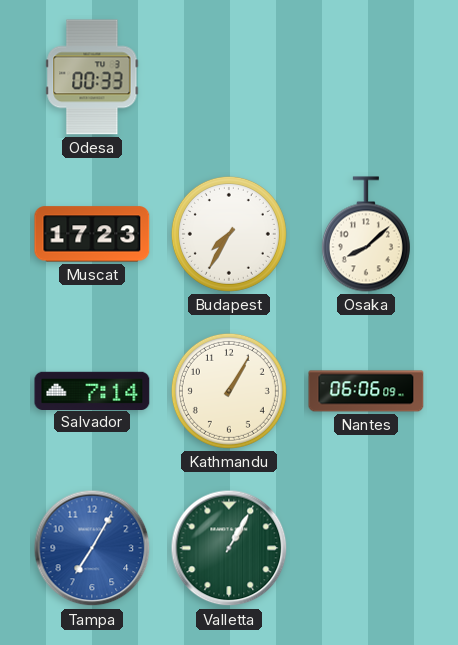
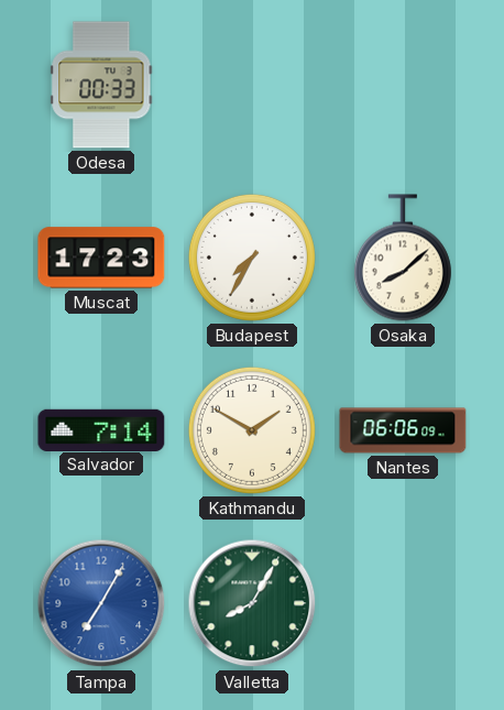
Kathmandu: 1:05 -> 1:50
Valletta: 1:05 -> 8:05
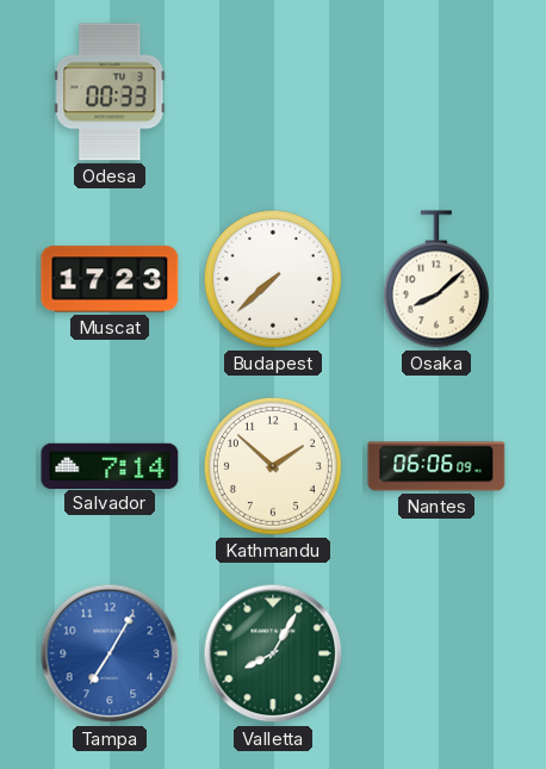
Budapest: 7:35 -> 7:38
Kathmandu: 1:50 -> 1:52
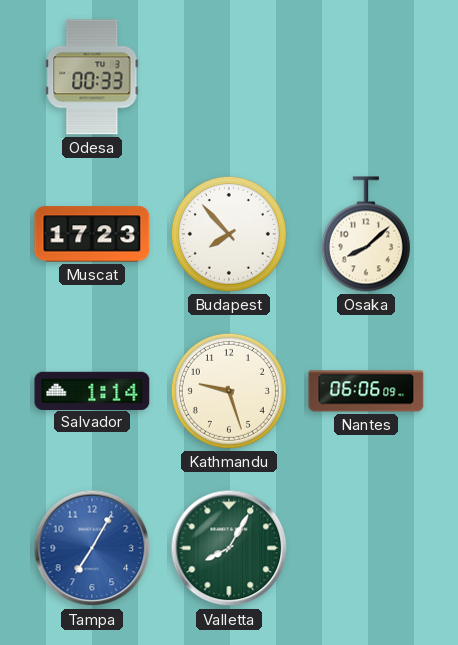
Budapest: 7:38 -> 7:53
Salvador: 7:14 -> 1:14
Kathmandu: 1:52 -> 9:27
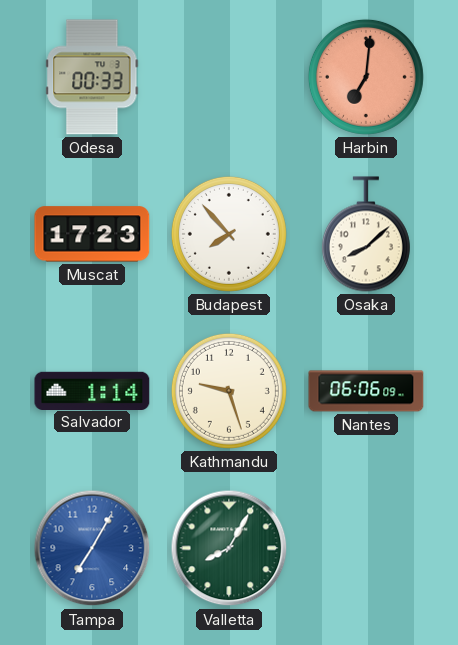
Harbin: none -> 7:01
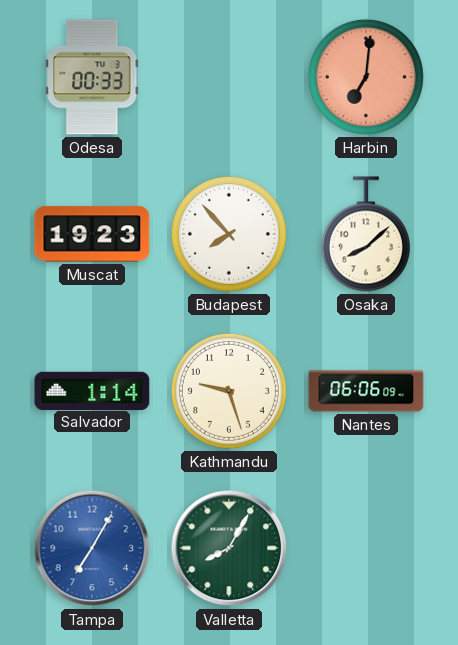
Muscat: 17:23 -> 19:23
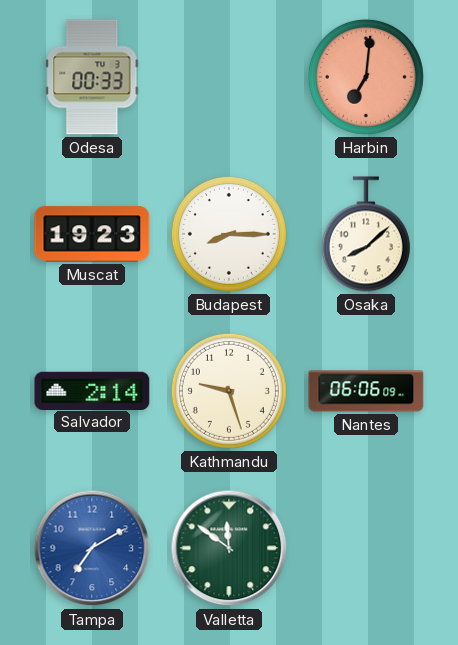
Budapest: 7:53 -> 8:15
Salvador: 1:14 -> 2:14
Tampa: 7:05 -> 7:10
Valletta: 8:05 -> 11:51
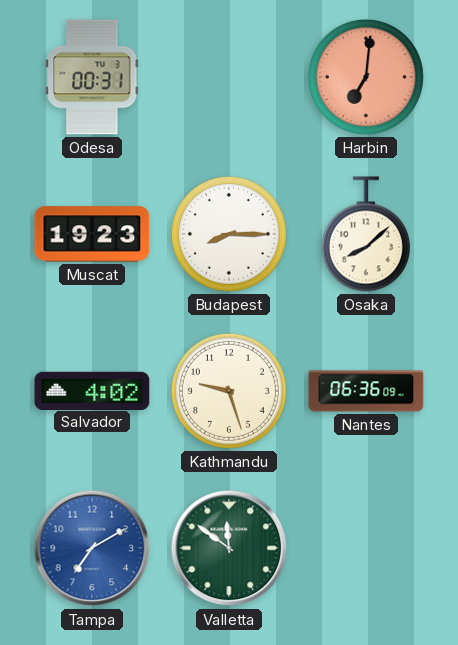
Odesa: 00:33 -> 00:31
Salvador: 2:14 -> 4:02
Nantes: 06:06 -> 06:36
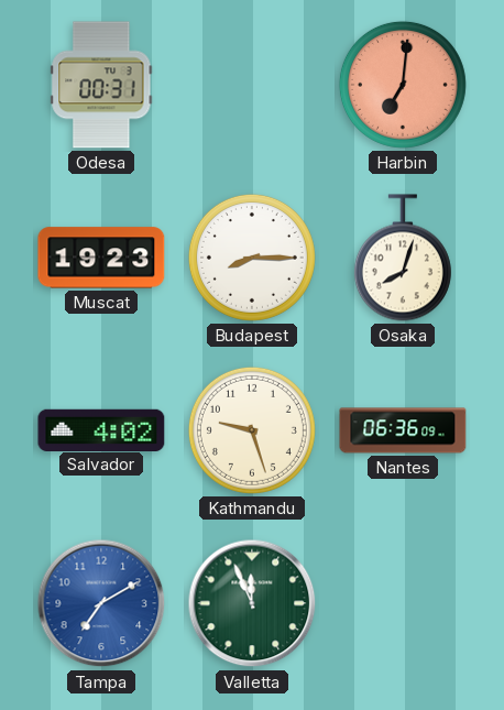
Osaka: 8:08 -> 8:03
Valletta: 11:51 -> 11:56
